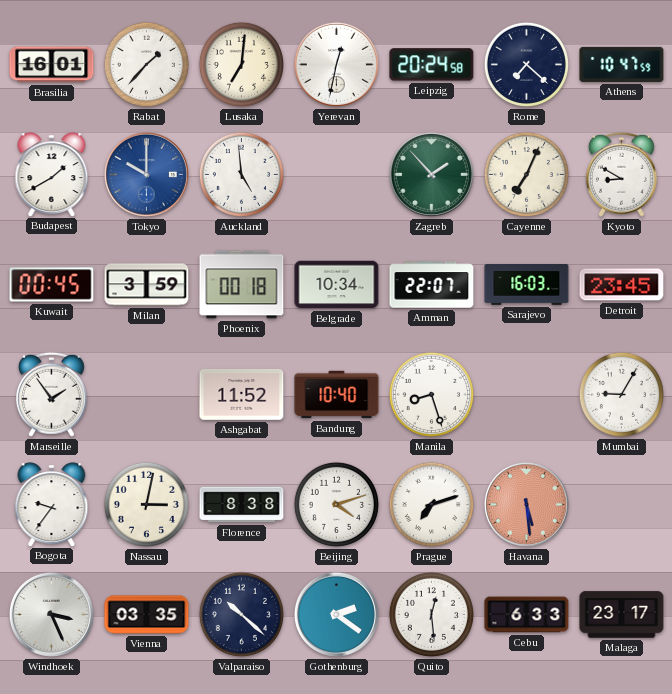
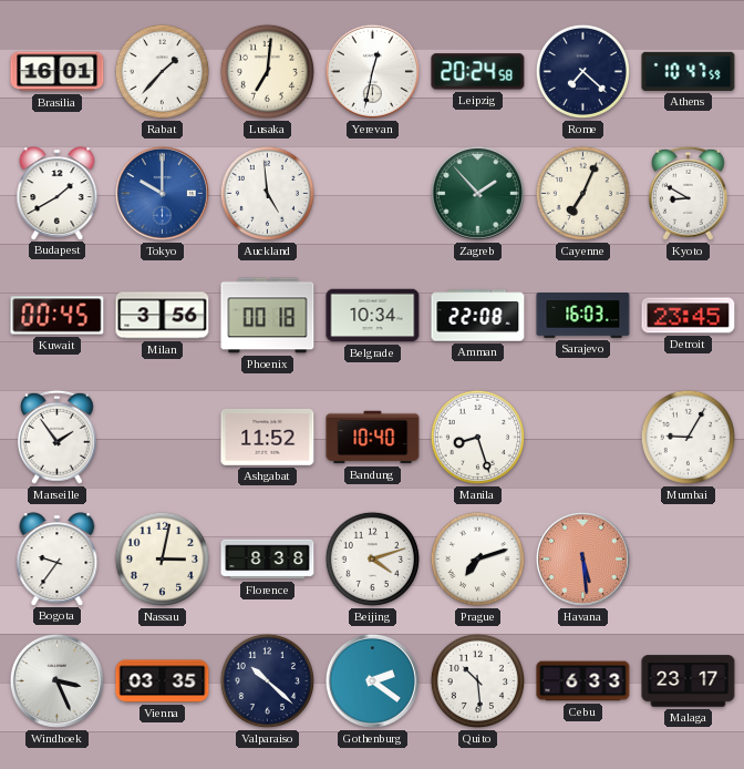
Milan: 3:59 -> 3:56
Amman: 22:07 -> 22:08
Quito: 12:29 -> 10:29
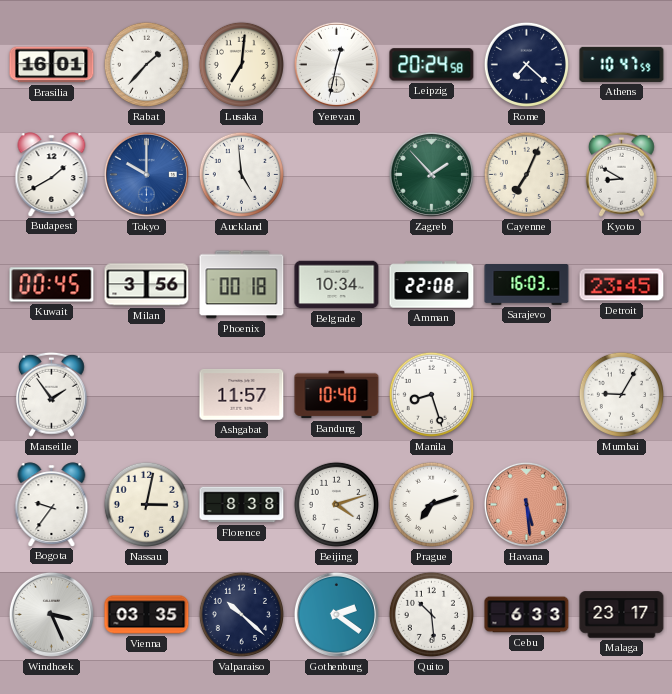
Ashgabat: 11:52 -> 11:57
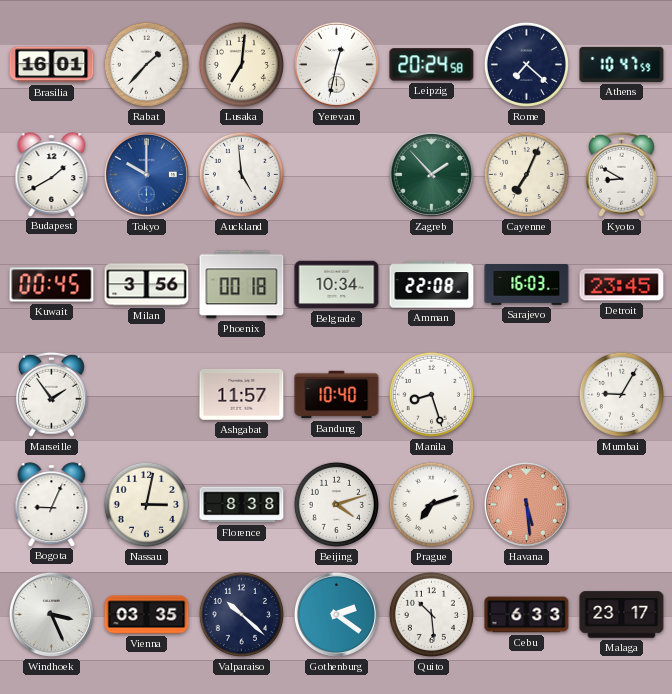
Bogota: 9:36 -> 9:04
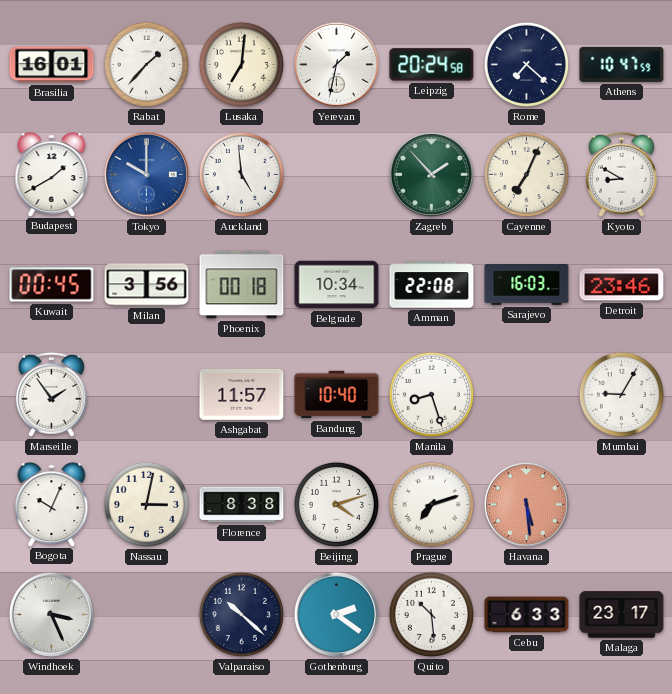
Yerevan: 12:32 -> 1:32
Detroit: 23:45 -> 23:46
Bogota: 9:04 -> 10:04
Vienna: 03:35 -> none
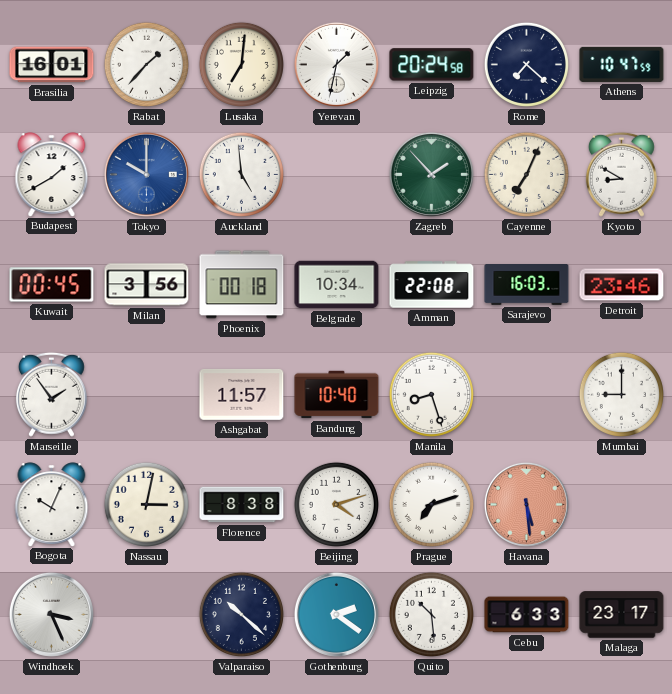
Mumbai: 9:05 -> 9:00
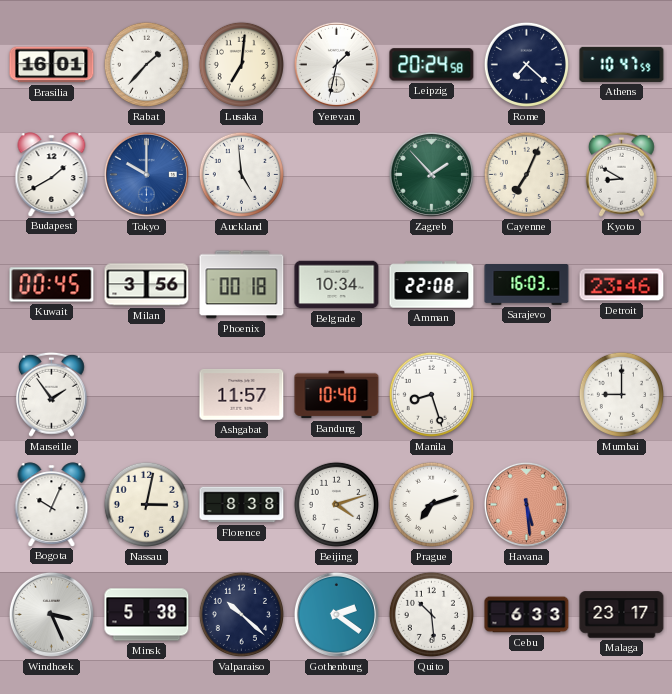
Minsk: none -> 5:38
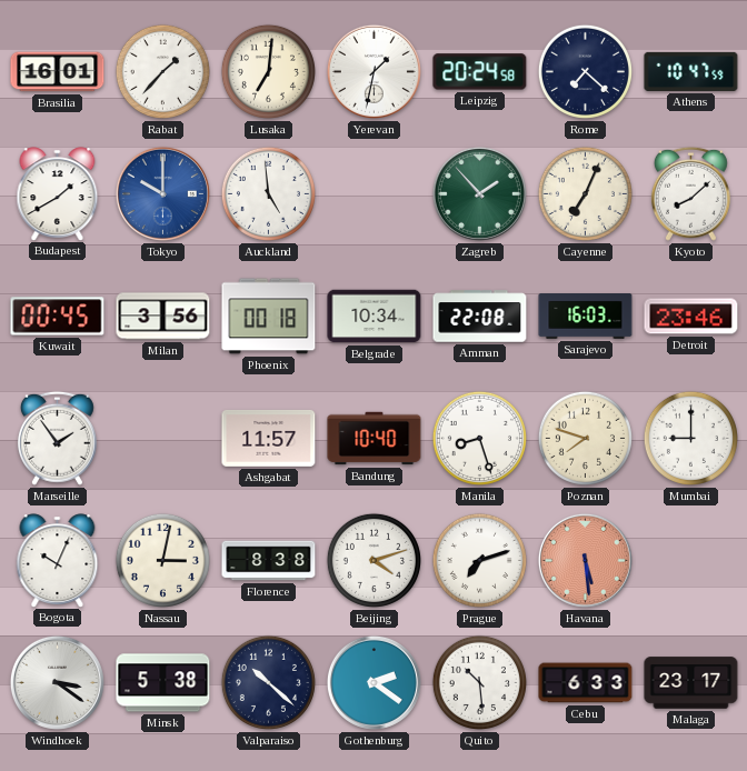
Kyoto: 8:50 -> 8:08
Poznan: none -> 7:48
Windhoek: 3:26 -> 3:21
